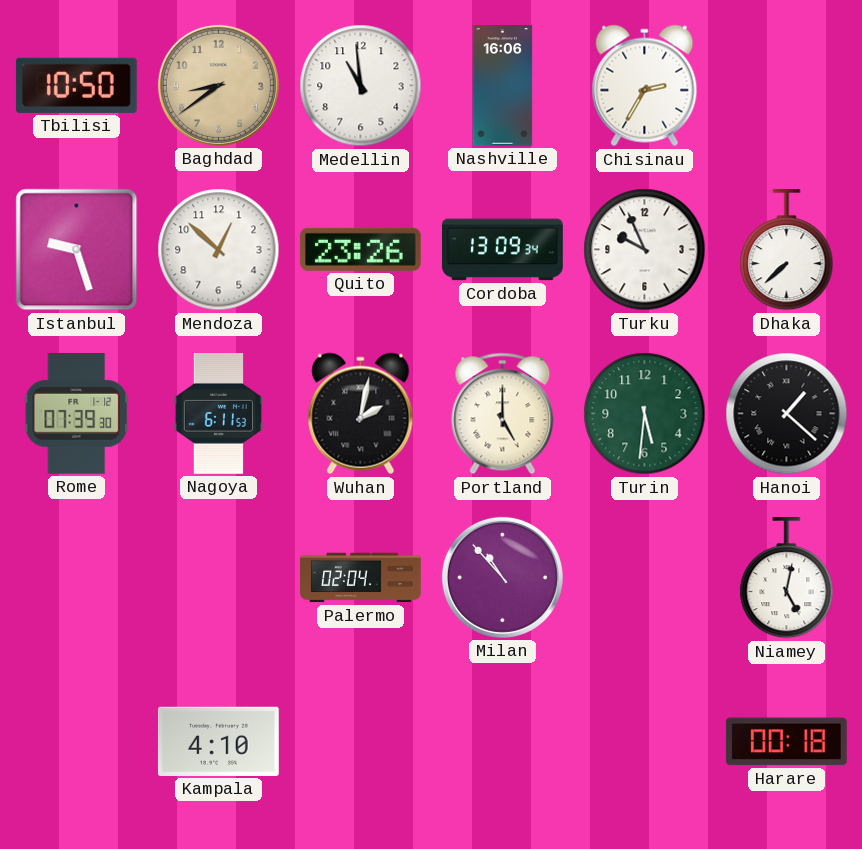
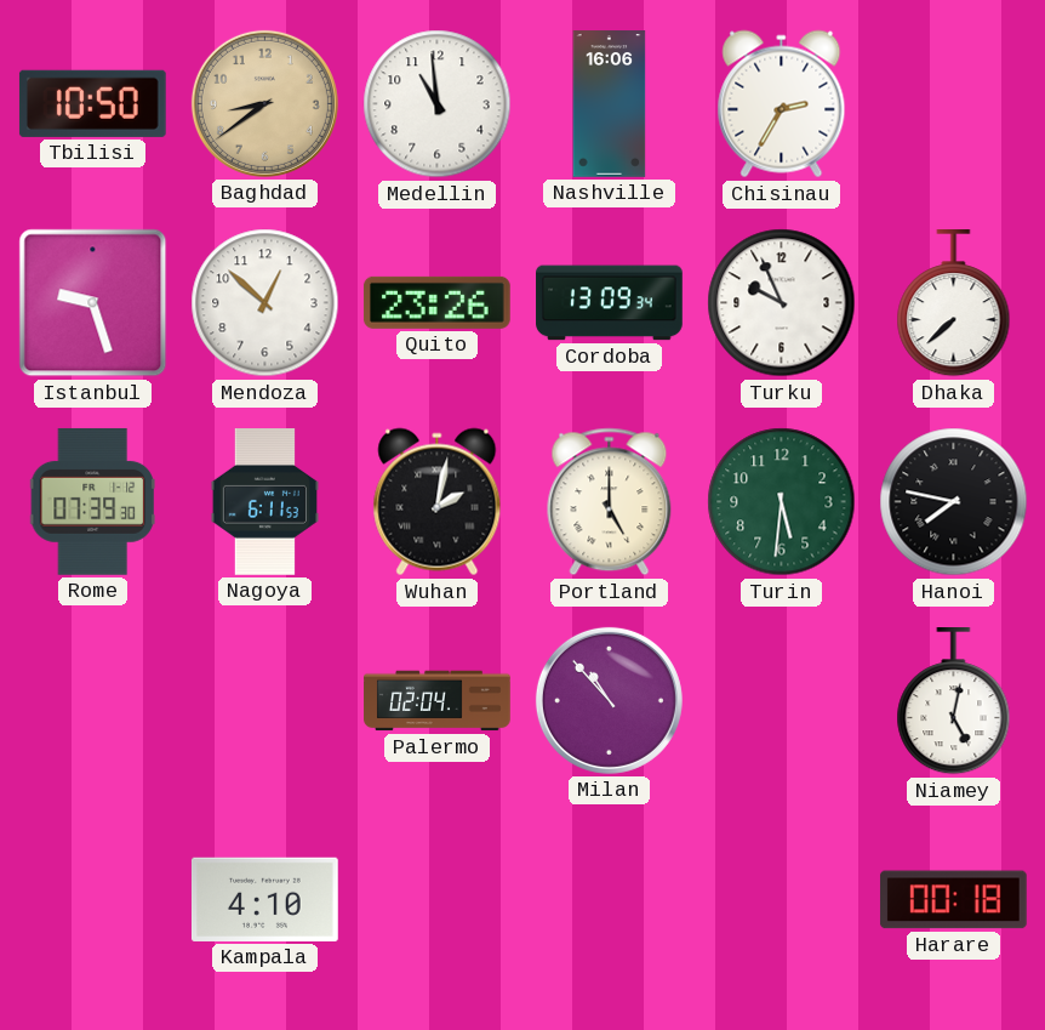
Hanoi: 1:22 -> 7:47
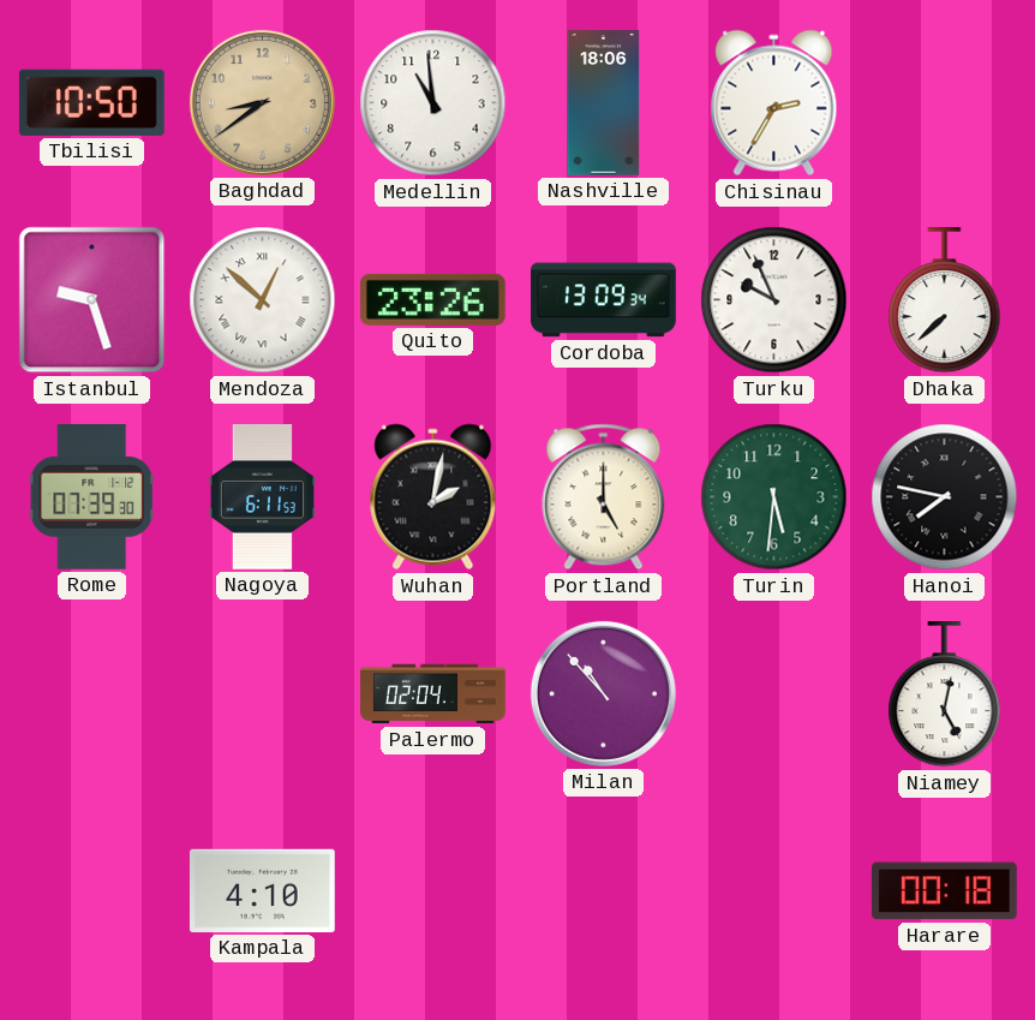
Nashville: 16:06 -> 18:06
Mendoza numerals: Arabic -> Roman
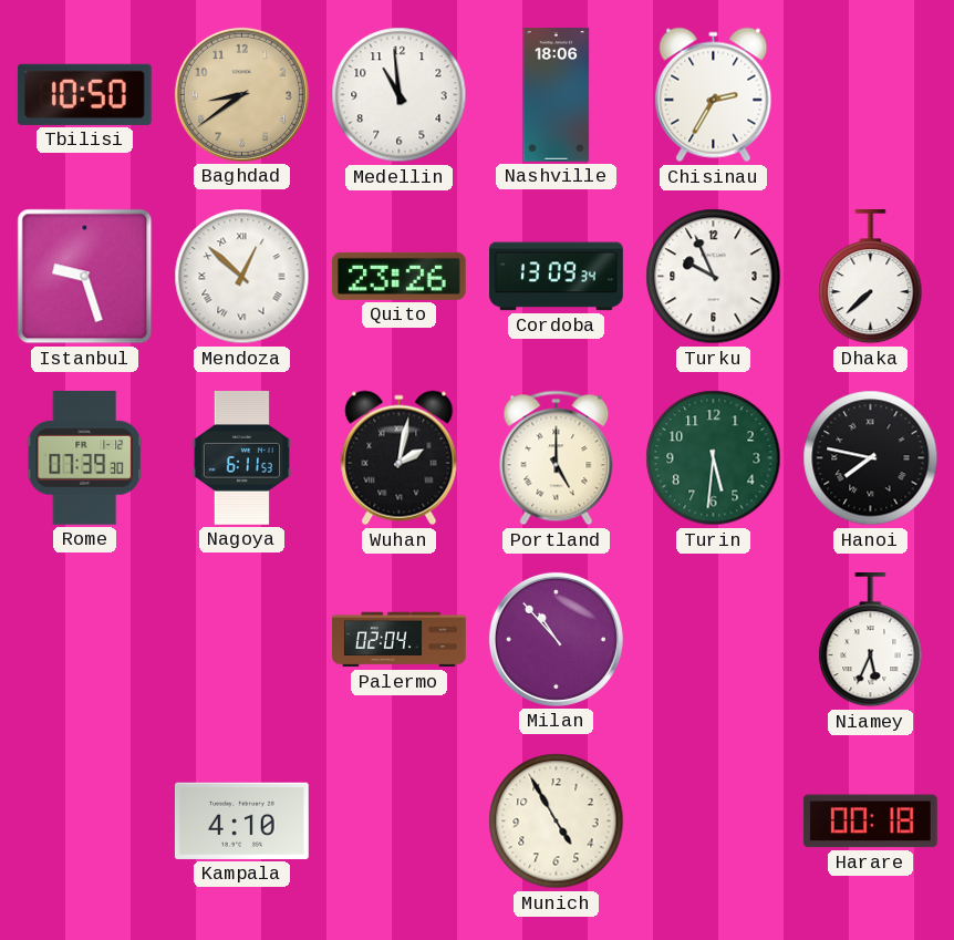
Niamey: 5:02 -> 5:34
Munich: none -> 4:55
